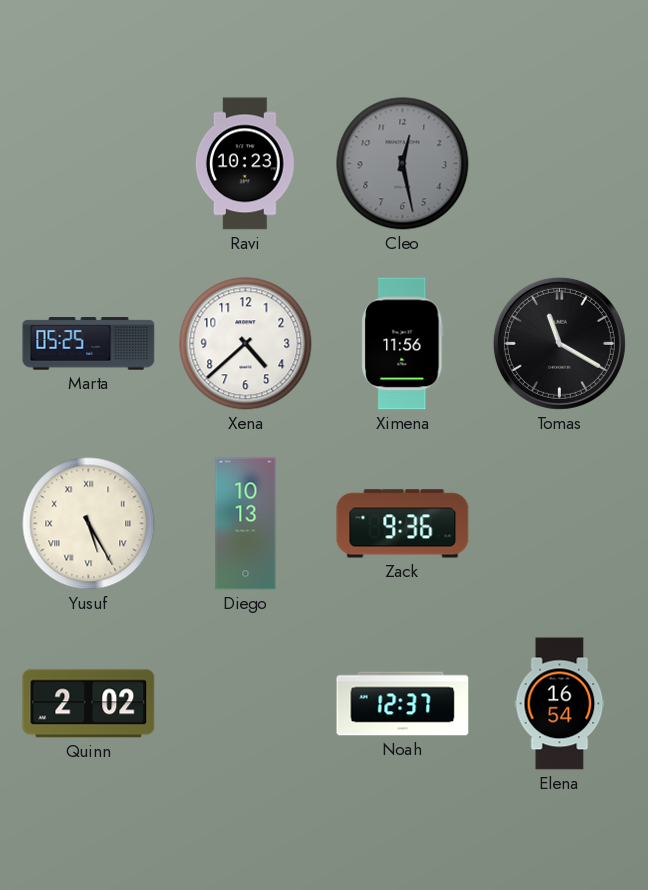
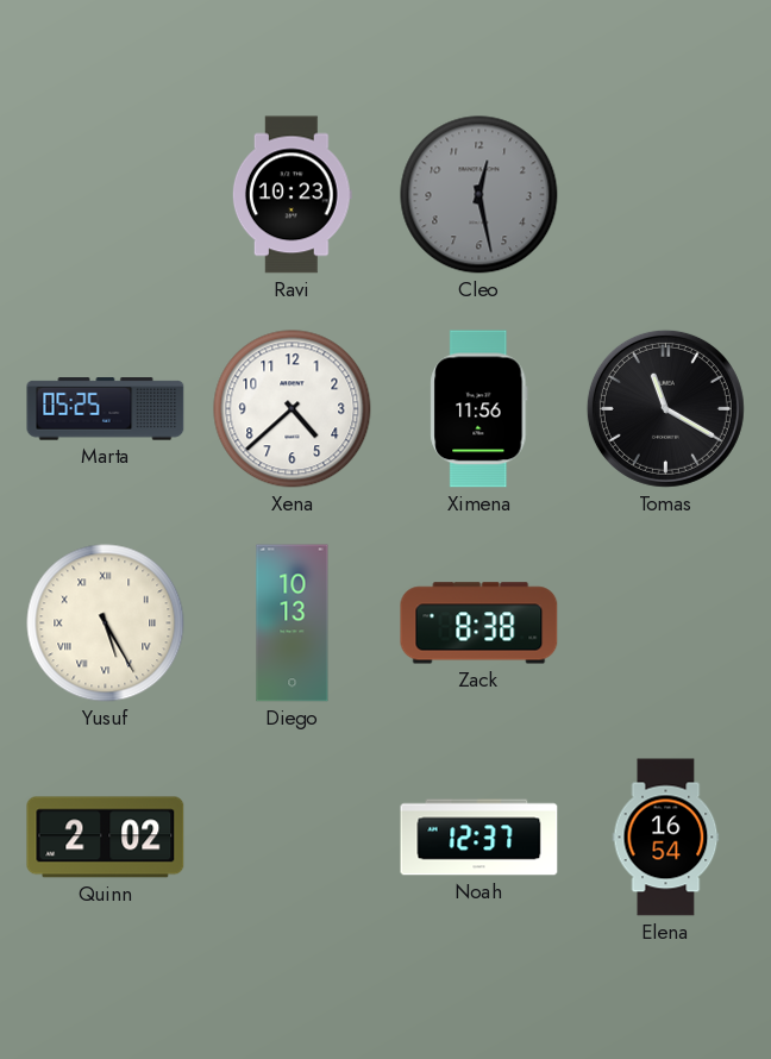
Zack: 9:36 -> 8:38
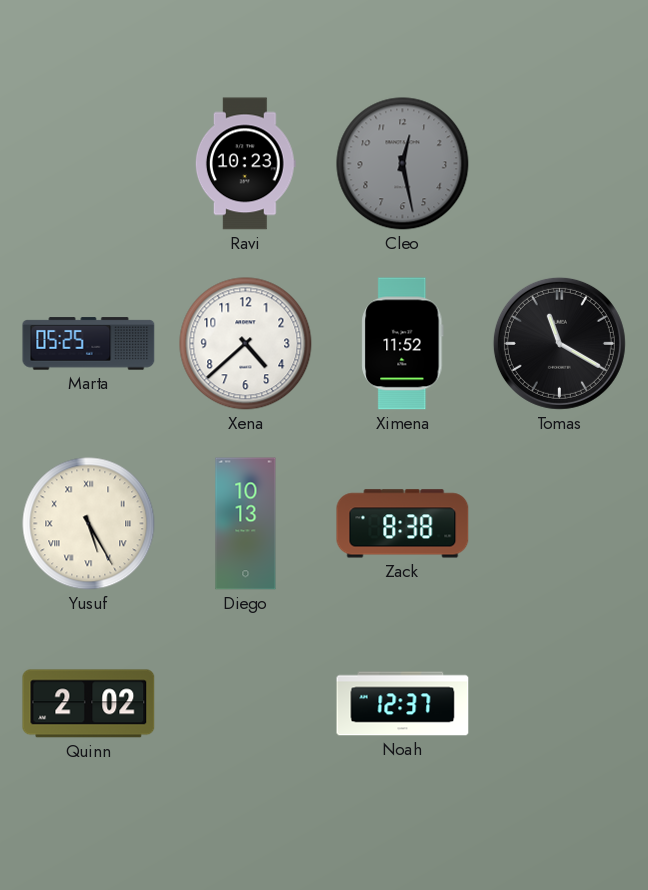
Ximena: 11:56 -> 11:52
Elena: 16:54 -> none
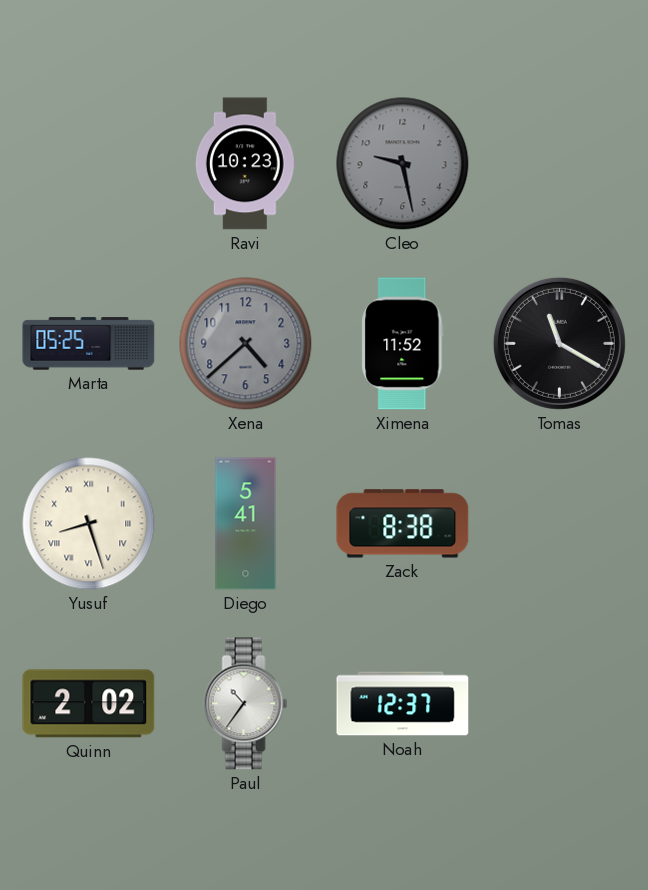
Cleo: 12:28 -> 9:28
Xena dial: white -> grey
Yusuf: 5:25 -> 8:27
Diego: 10:13 -> 5:41
Paul: none -> 10:36
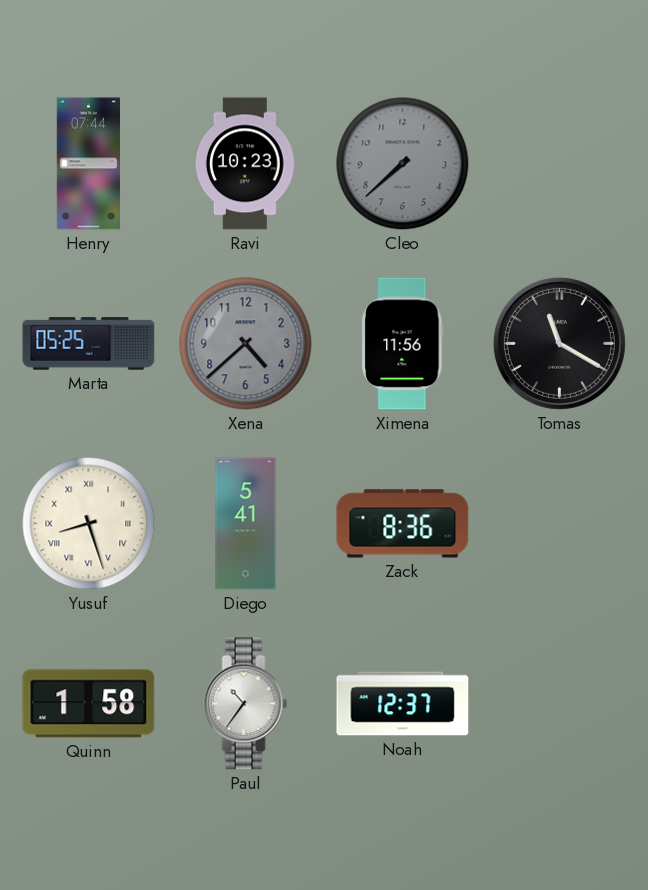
Henry: none -> 07:44
Cleo: 9:28 -> 7:38
Ximena: 11:52 -> 11:56
Zack: 8:38 -> 8:36
Quinn: 2:02 -> 1:58
